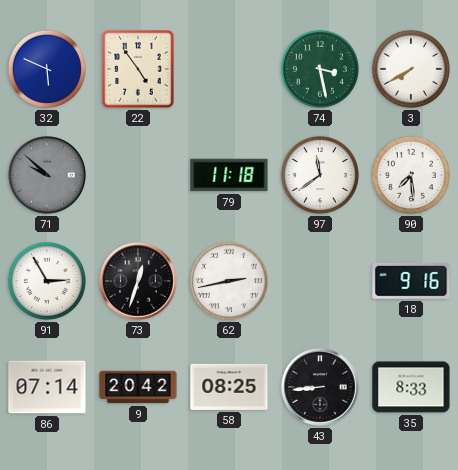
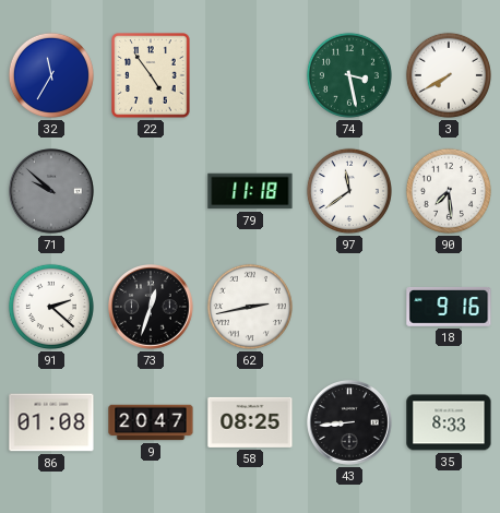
32: 5:49 -> 11:35
91: 2:55 -> 2:22
86: 07:14 -> 01:08
9: 20:42 -> 20:47
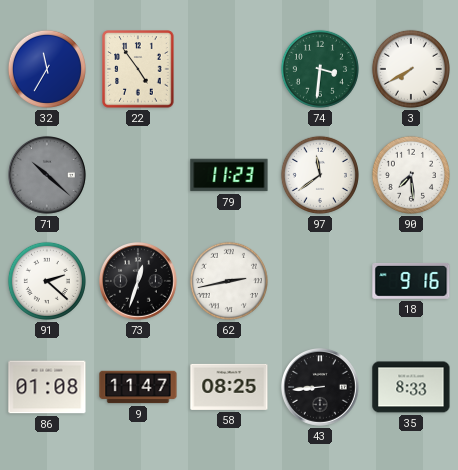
74: 3:28 -> 3:31
71: 9:52 -> 10:22
79: 11:18 -> 11:23
9: 20:47 -> 11:47
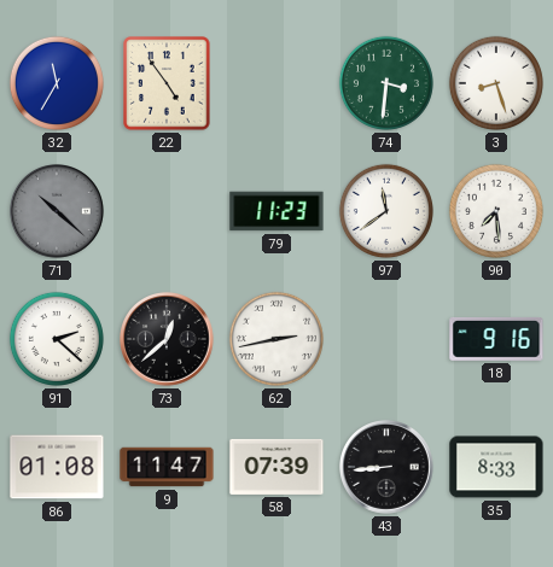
3: 7:40 -> 8:27
73: 12:33 -> 12:38
58: 08:25 -> 07:39
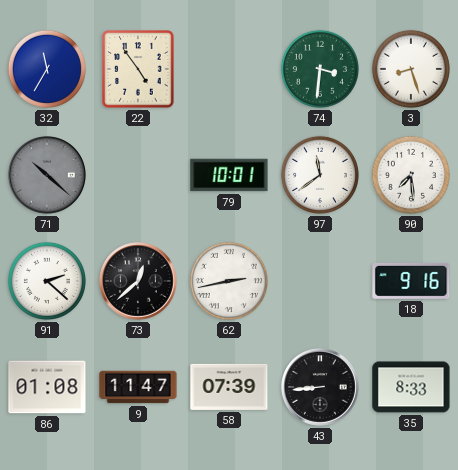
79: 11:23 -> 10:01
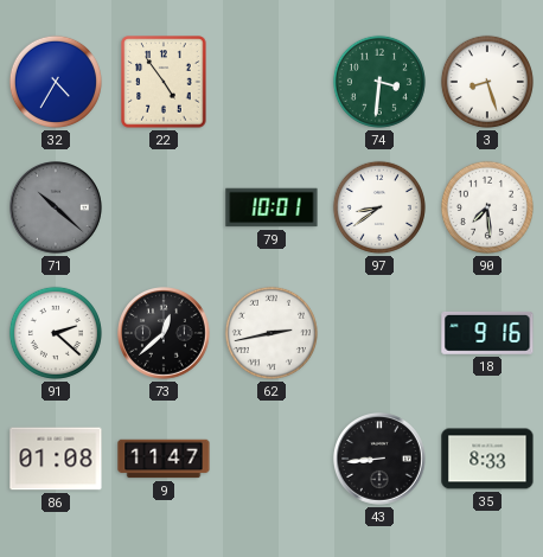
32: 11:35 -> 4:35
97: 11:39 -> 8:39
58: 07:39 -> none
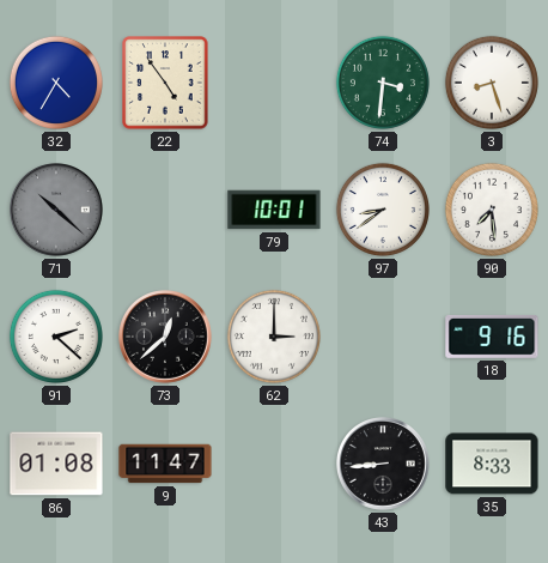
62: 2:43 -> 3:00
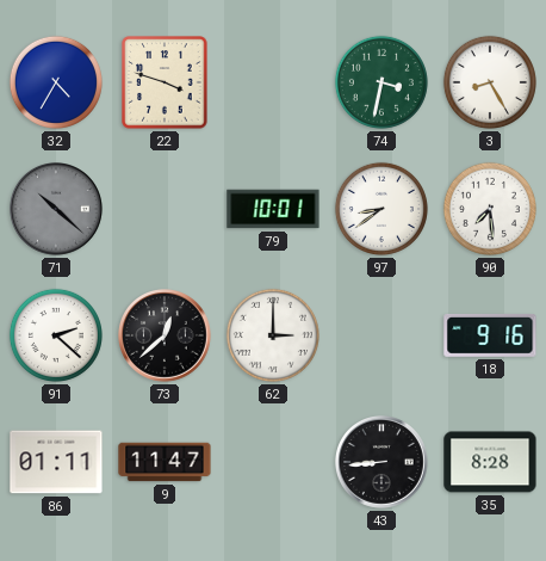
22: 4:54 -> 3:48
74: 3:31 -> 3:32
3: 8:27 -> 8:25
86: 01:08 -> 01:11
35: 8:33 -> 8:28
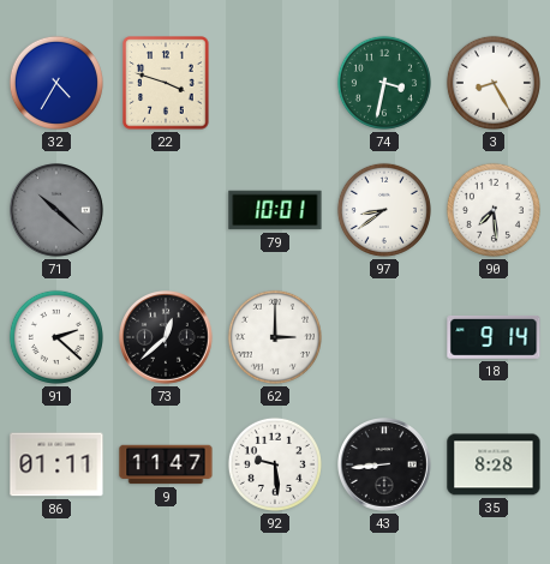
18: 9:16 -> 9:14
92: none -> 9:29
